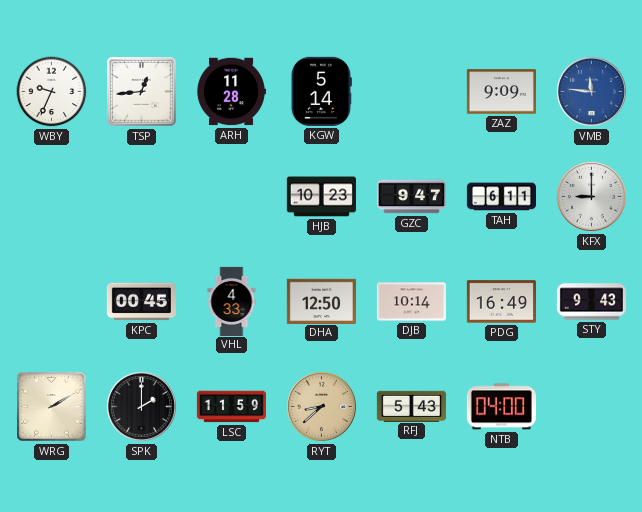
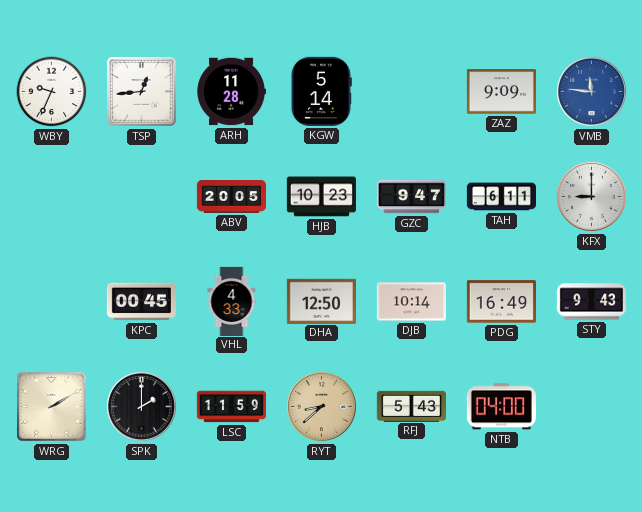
ABV: none -> 20:05
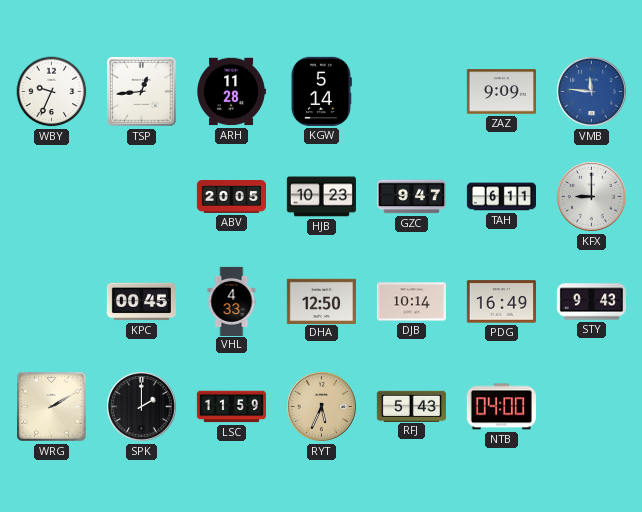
RYT: 8:38 -> 5:34
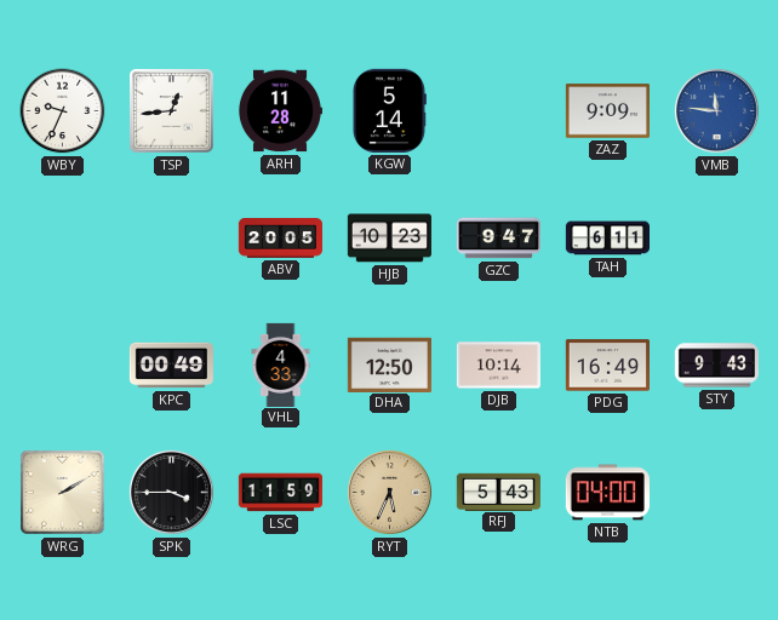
KFX: 9:00 -> none
KPC: 00:45 -> 00:49
SPK: 2:00 -> 3:45
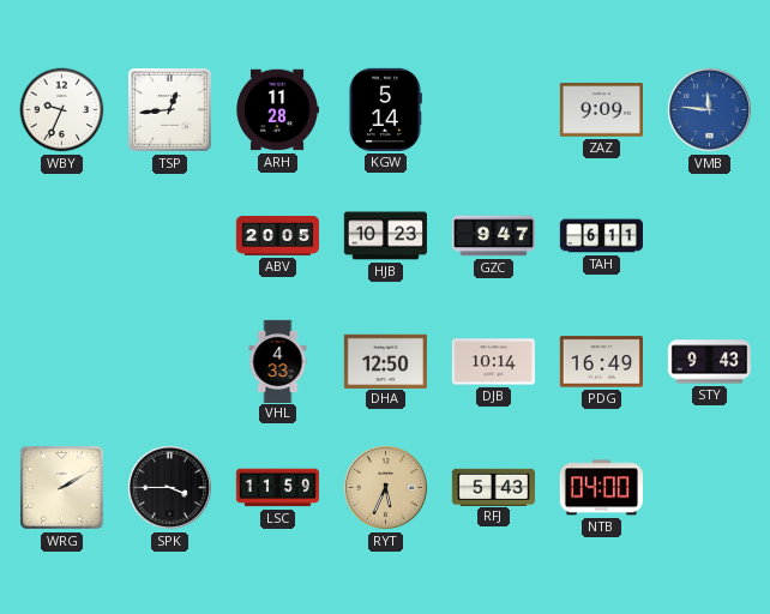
KPC: 00:49 -> none
